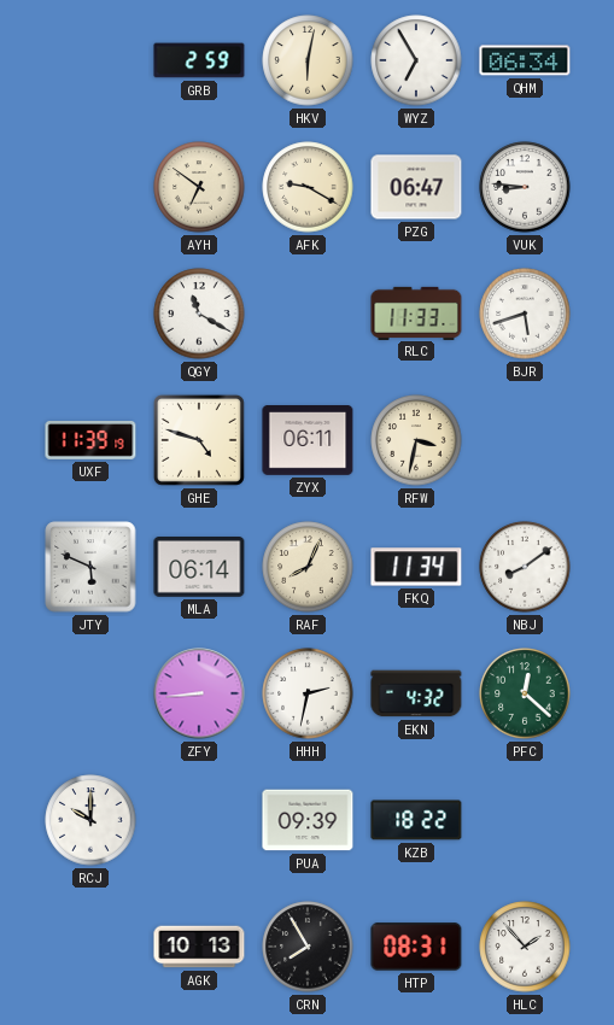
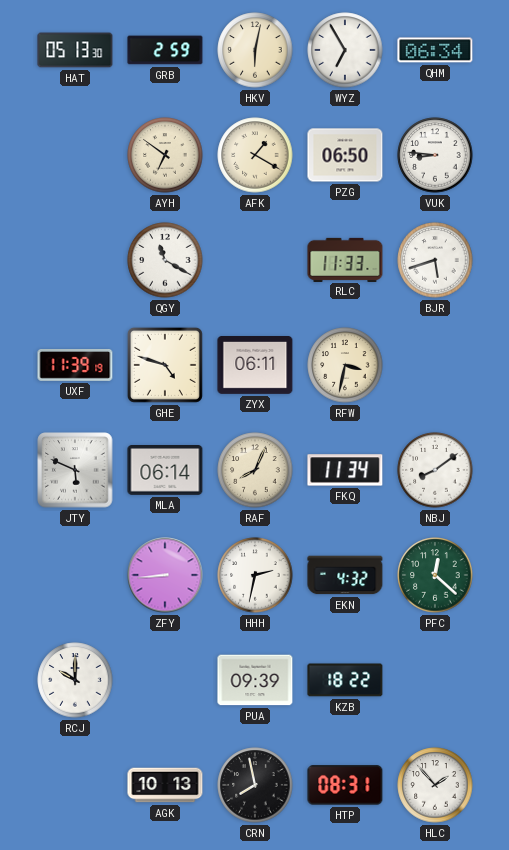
HAT: none -> 05:13
AFK: 9:20 -> 1:20
PZG: 06:47 -> 06:50
CRN: 7:55 -> 7:58
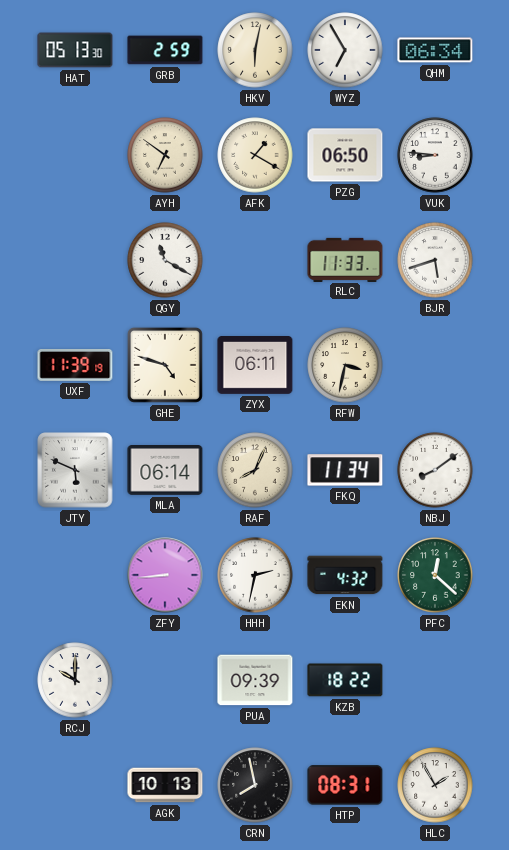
HLC: 1:53 -> 1:55
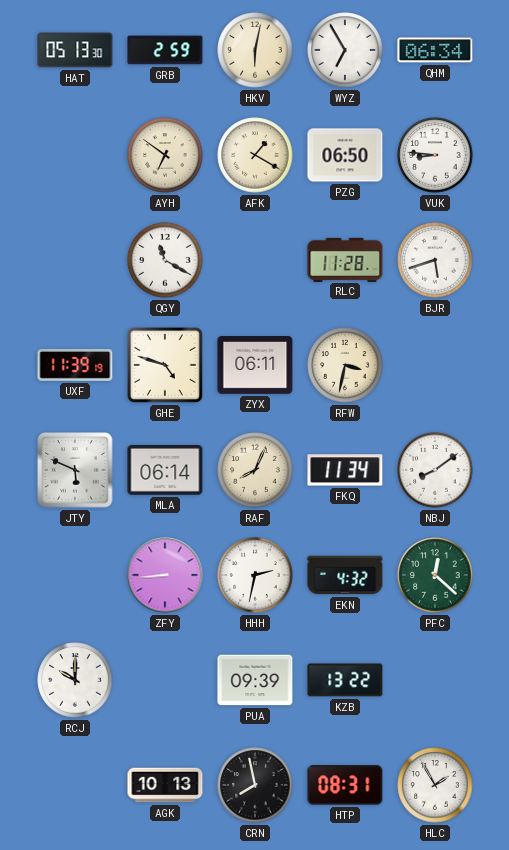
RLC: 11:33 -> 11:28
KZB: 18:22 -> 13:22
